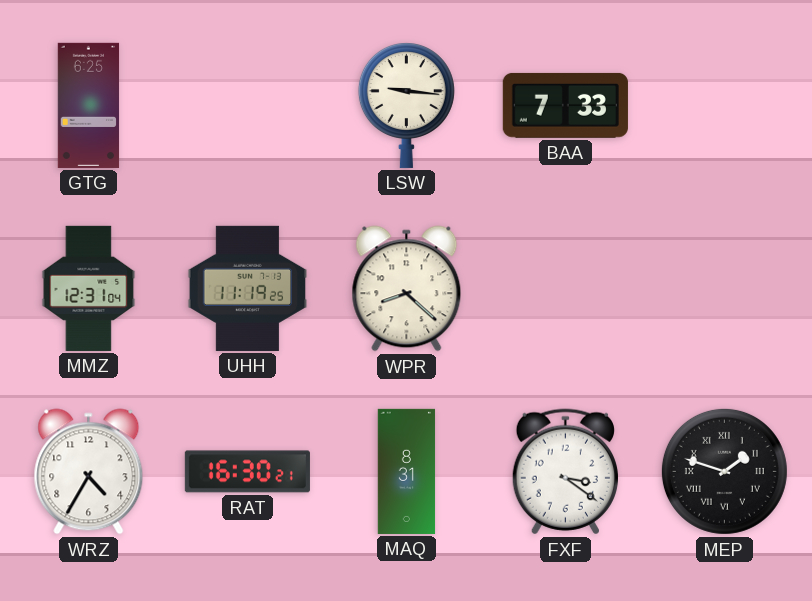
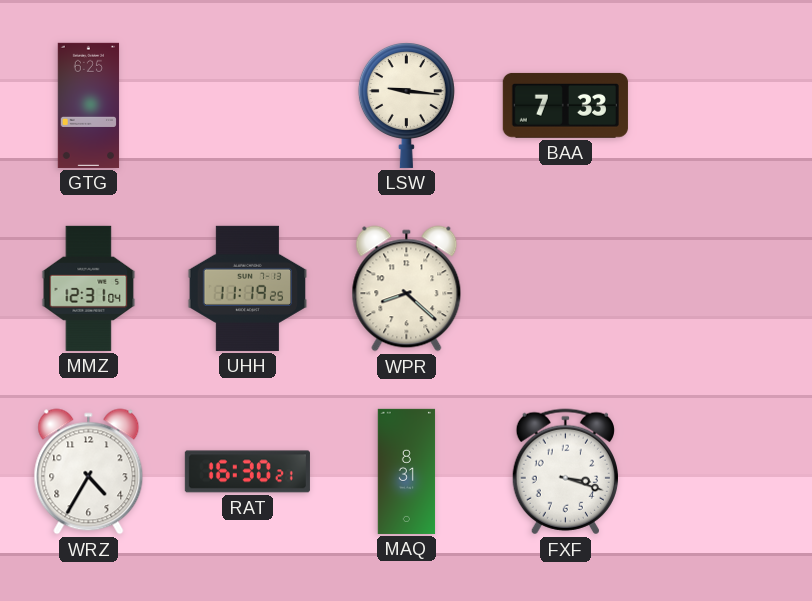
FXF: 3:21 -> 3:18
MEP: 1:48 -> none
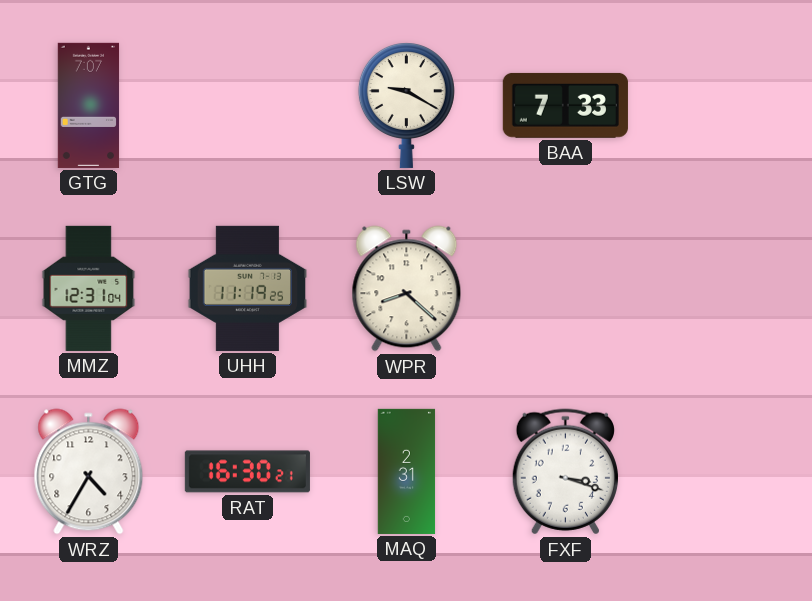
GTG: 6:25 -> 7:07
LSW: 9:16 -> 9:20
MAQ: 8:31 -> 2:31
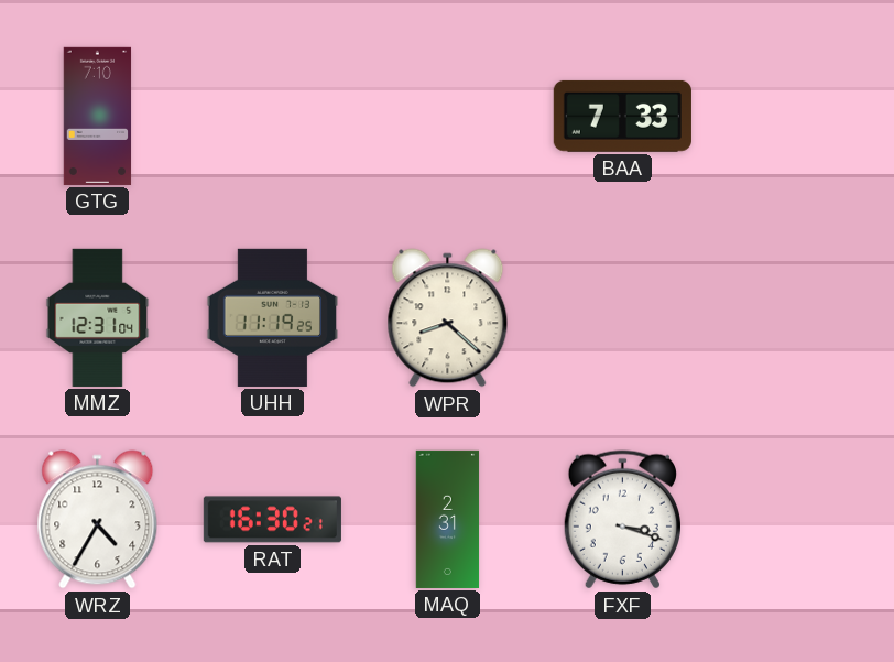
GTG: 7:07 -> 7:10
LSW: 9:20 -> none
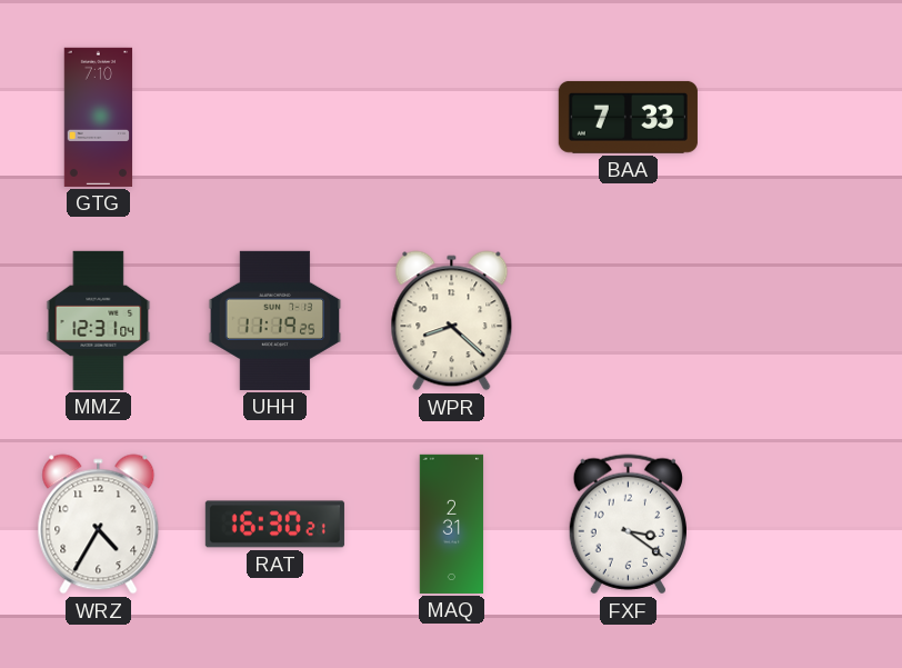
FXF: 3:18 -> 3:21
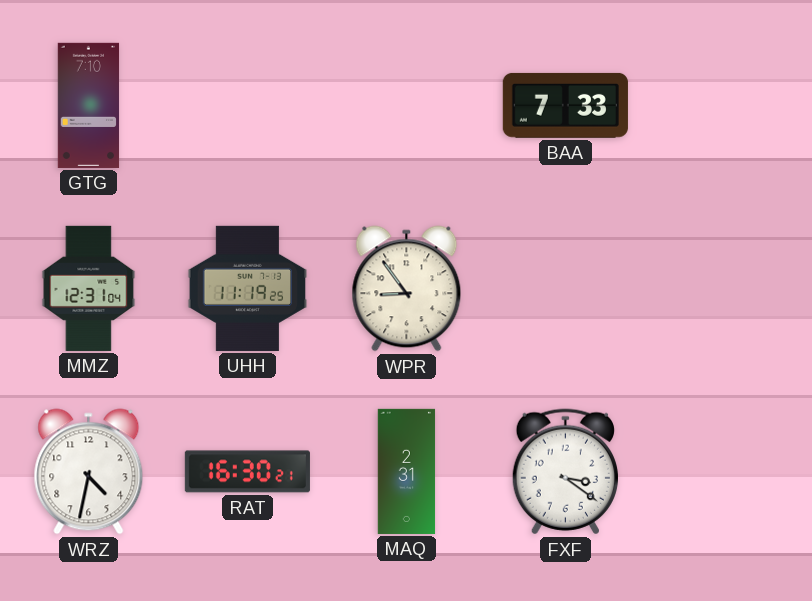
WPR: 8:22 -> 8:54
WRZ: 4:35 -> 4:32
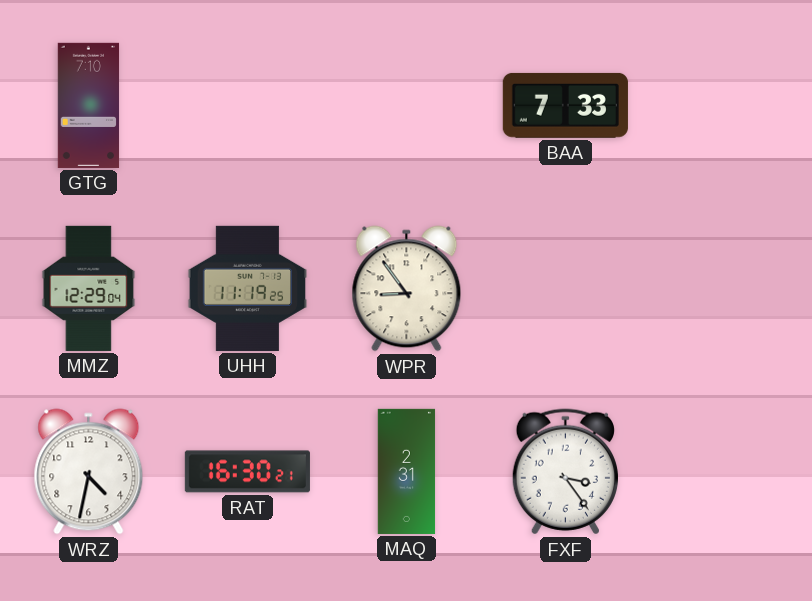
MMZ: 12:31 -> 12:29
FXF: 3:21 -> 3:24
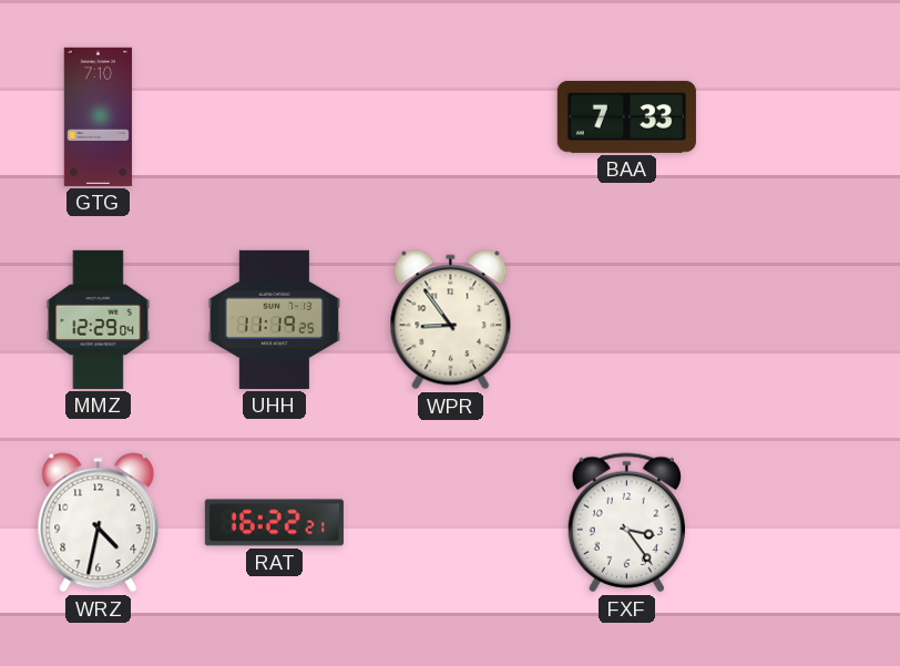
RAT: 16:30 -> 16:22
MAQ: 2:31 -> none
